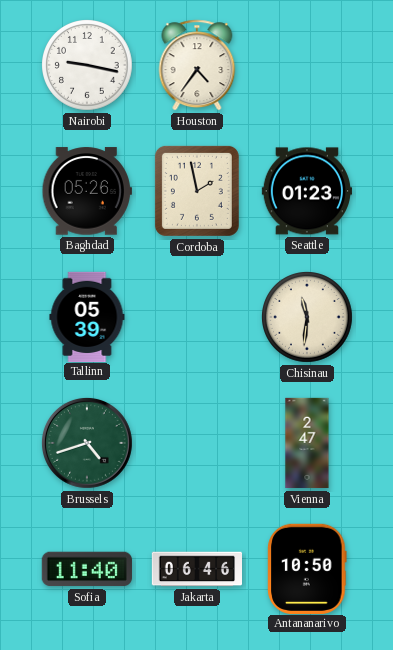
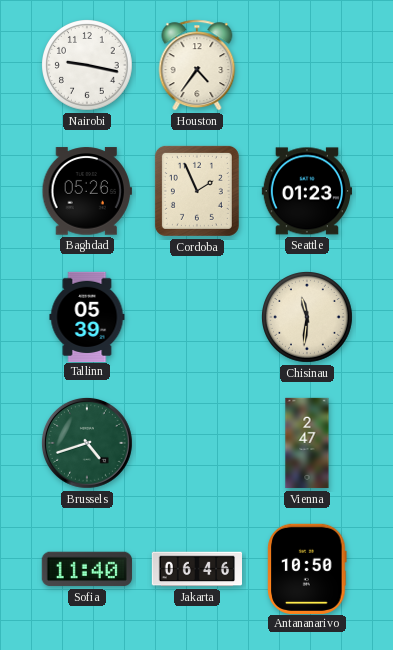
Cordoba: 1:58 -> 1:56
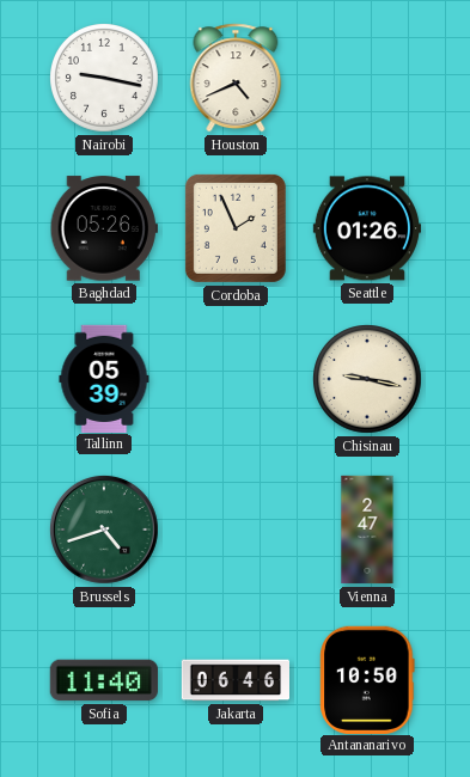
Houston: 4:36 -> 4:41
Seattle: 01:23 -> 01:26
Chisinau: 11:31 -> 9:17
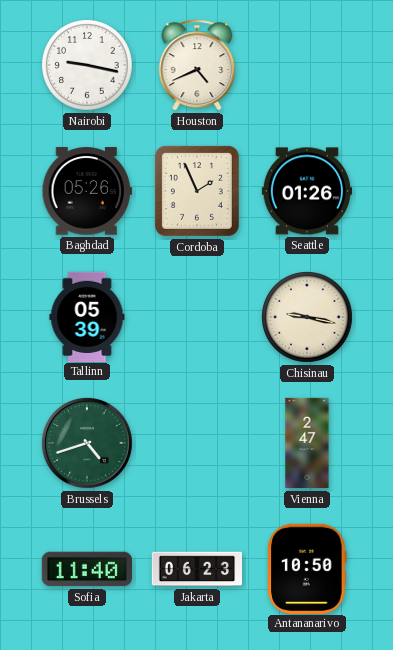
Jakarta: 06:46 -> 06:23
